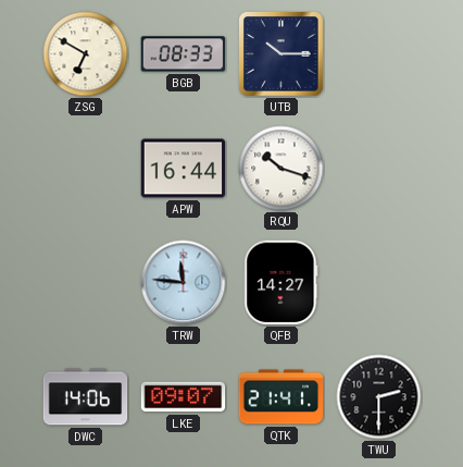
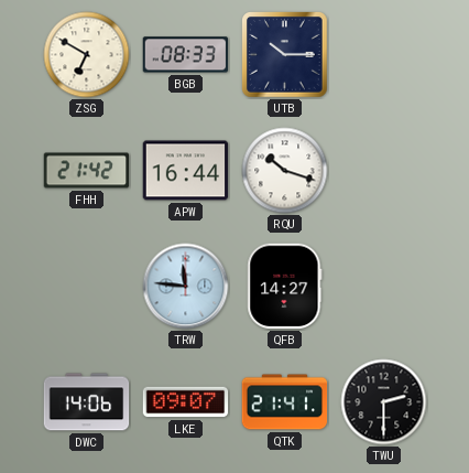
FHH: none -> 21:42
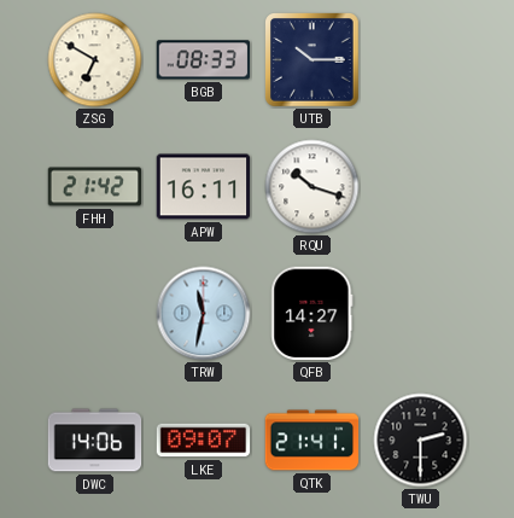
APW: 16:44 -> 16:11
TRW: 11:46 -> 11:32
